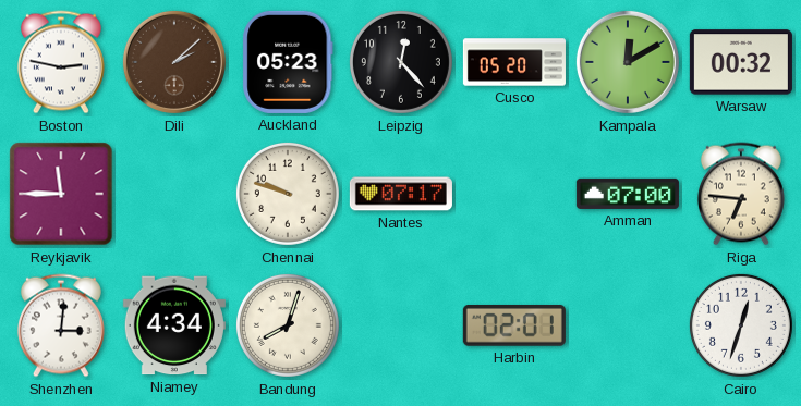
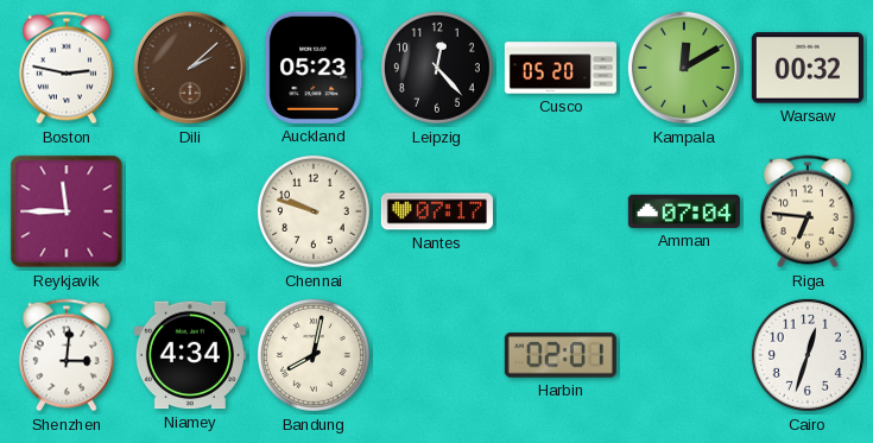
Amman: 07:00 -> 07:04
Bandung: 8:03 -> 8:02
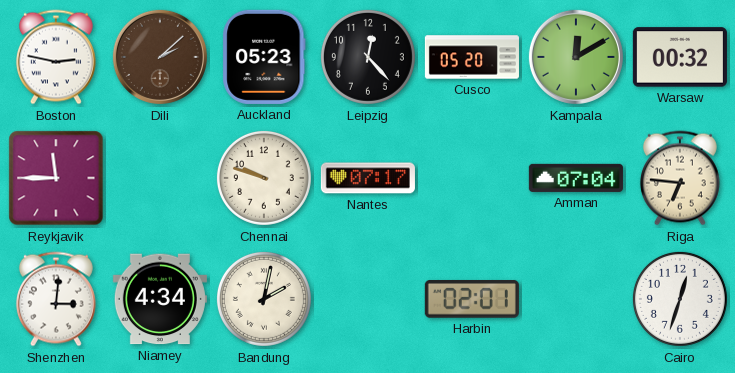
Bandung: 8:02 -> 2:02
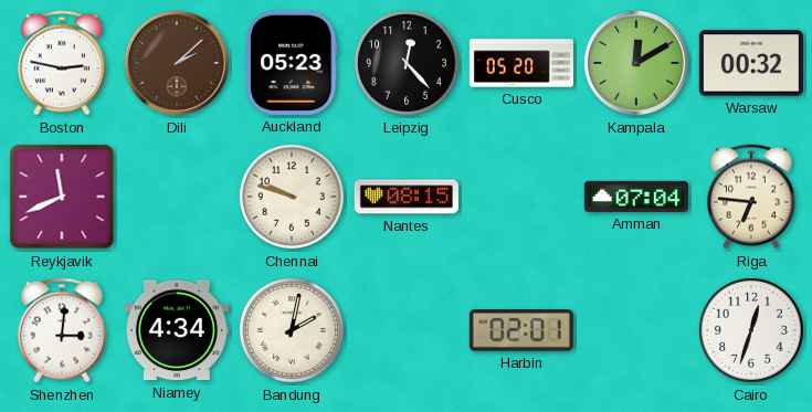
Reykjavik: 11:45 -> 11:41
Nantes: 07:17 -> 08:15
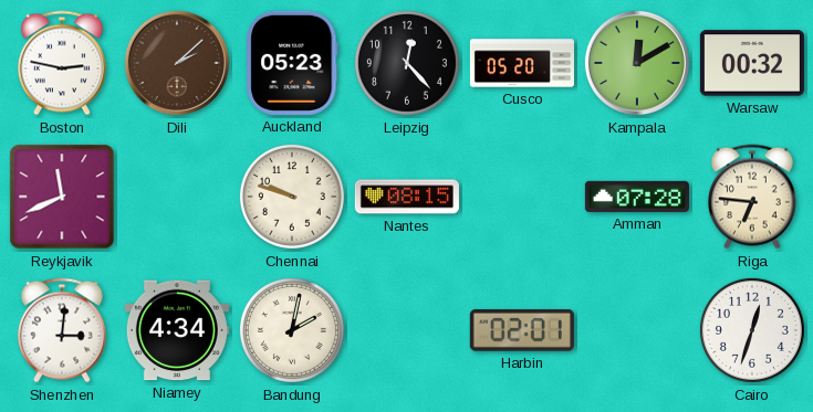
Amman: 07:04 -> 07:28
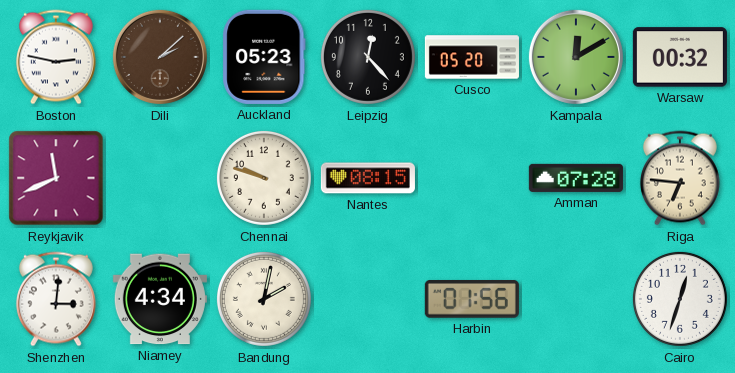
Harbin: 02:01 -> 01:56
